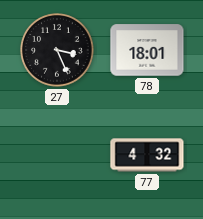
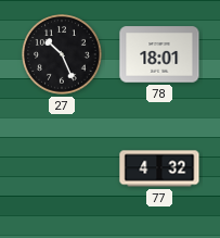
27: 3:26 -> 10:26
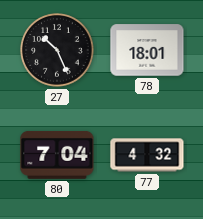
80: none -> 7:04
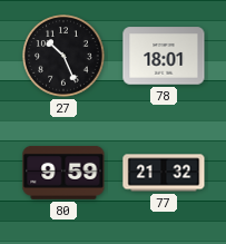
80: 7:04 -> 9:59
77: 4:32 -> 21:32
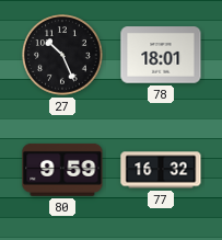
77: 21:32 -> 16:32
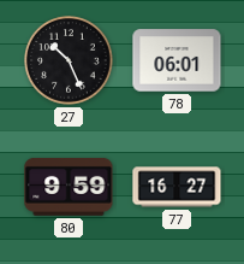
78: 18:01 -> 06:01
77: 16:32 -> 16:27
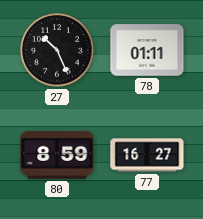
78: 06:01 -> 01:11
80: 9:59 -> 8:59
